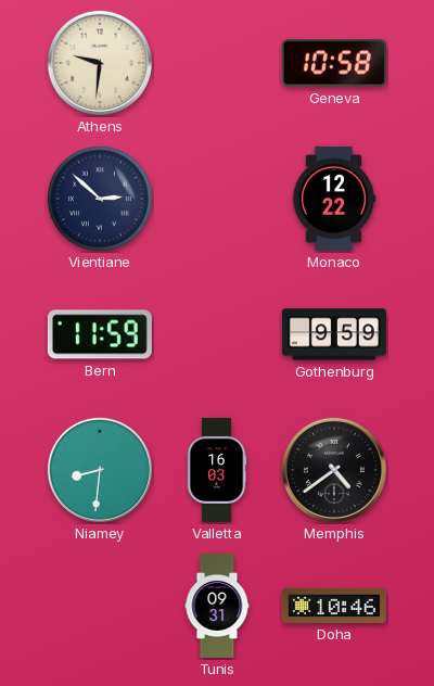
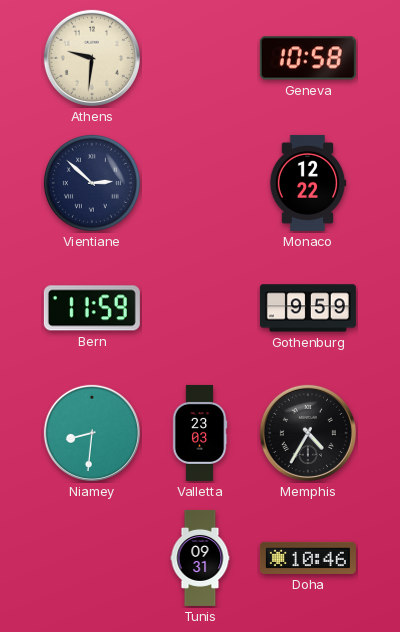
Valletta: 16:03 -> 23:03
Memphis: 4:39 -> 4:35
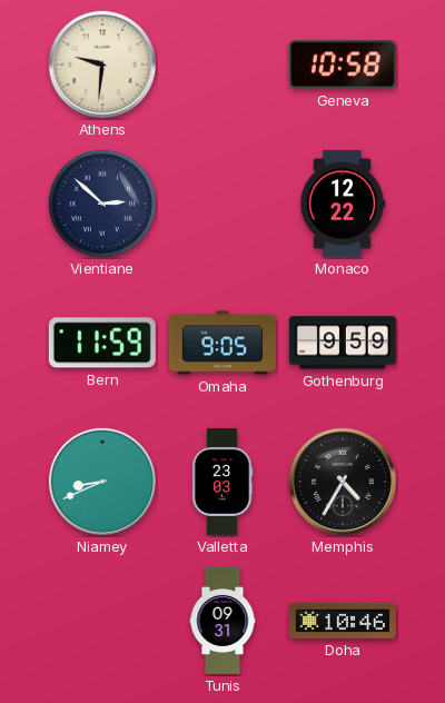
Omaha: none -> 9:05
Niamey: 8:31 -> 8:41
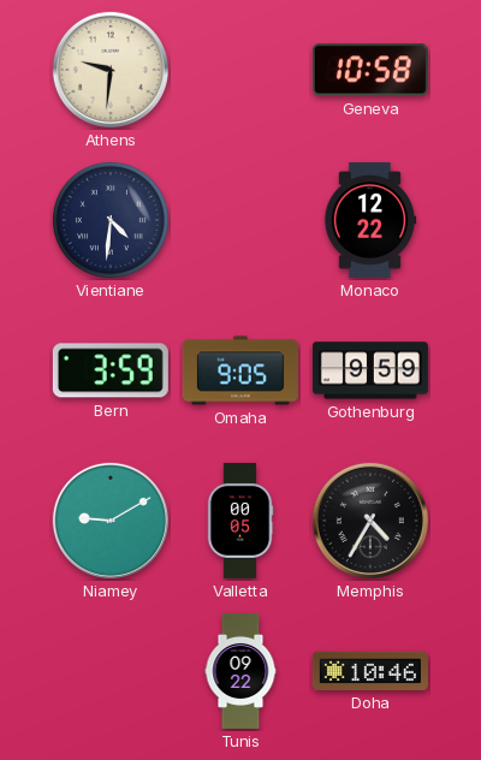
Vientiane: 2:52 -> 4:31
Bern: 11:59 -> 3:59
Niamey: 8:41 -> 9:10
Valletta: 23:03 -> 00:05
Tunis: 09:31 -> 09:22
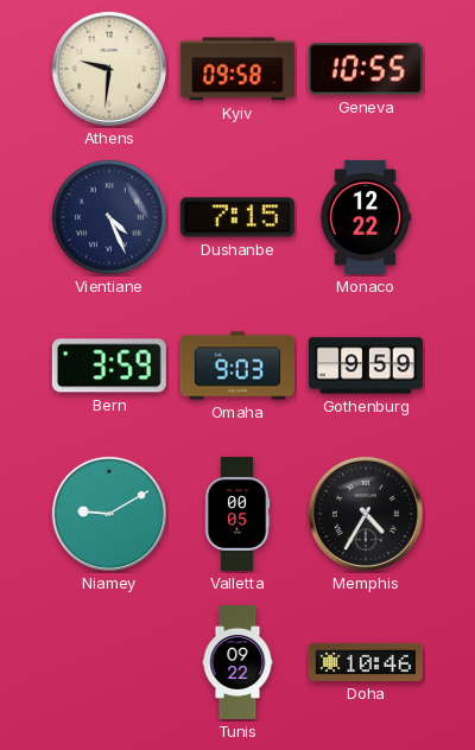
Kyiv: none -> 09:58
Geneva: 10:58 -> 10:55
Vientiane: 4:31 -> 4:26
Dushanbe: none -> 7:15
Omaha: 9:05 -> 9:03
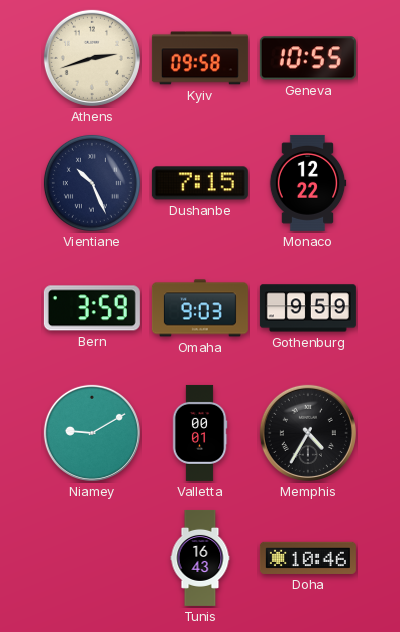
Athens: 9:31 -> 2:42
Vientiane: 4:26 -> 10:26
Valletta: 00:05 -> 00:01
Tunis: 09:22 -> 16:43
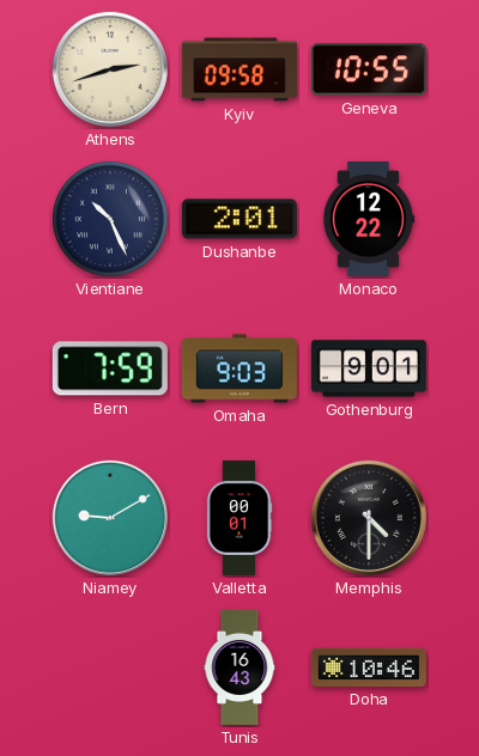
Dushanbe: 7:15 -> 2:01
Bern: 3:59 -> 7:59
Gothenburg: 9:59 -> 9:01
Memphis: 4:35 -> 4:30
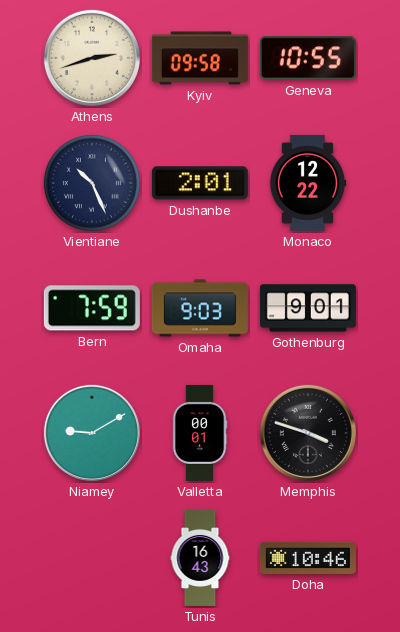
Memphis: 4:30 -> 3:48
